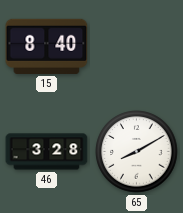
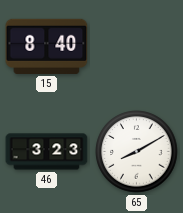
46: 3:28 -> 3:23
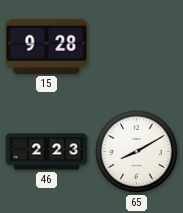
15: 8:40 -> 9:28
46: 3:23 -> 2:23
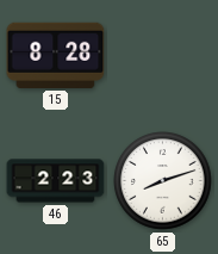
15: 9:28 -> 8:28
65: 8:10 -> 8:12
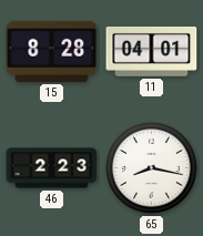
11: none -> 04:01
65: 8:12 -> 8:17
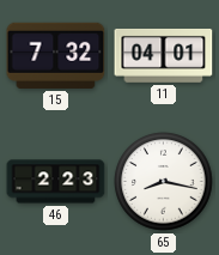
15: 8:28 -> 7:32
